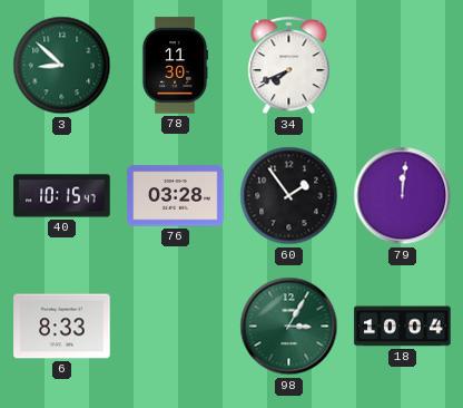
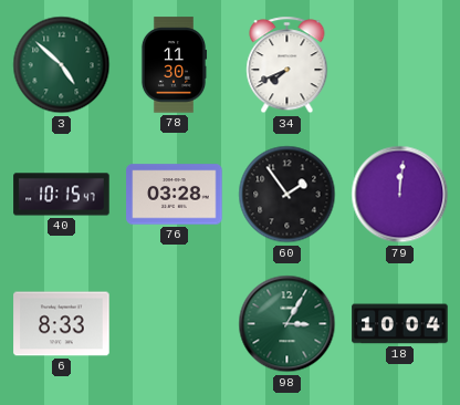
3: 8:52 -> 4:52
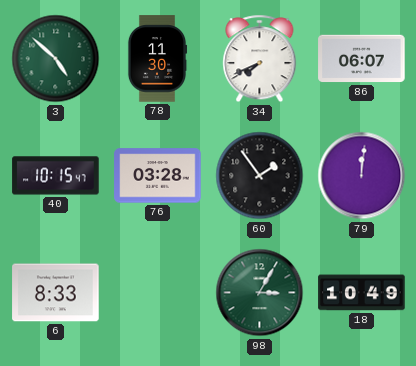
86: none -> 06:07
18: 10:04 -> 10:49
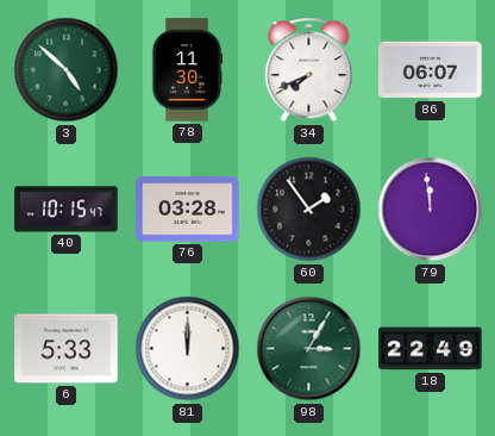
79: 12:01 -> 11:59
6: 8:33 -> 5:33
81: none -> 12:00
18: 10:49 -> 22:49
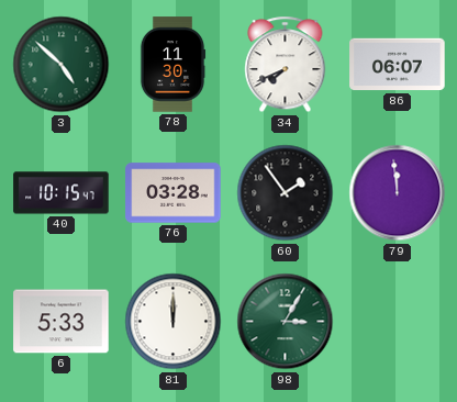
18: 22:49 -> none
